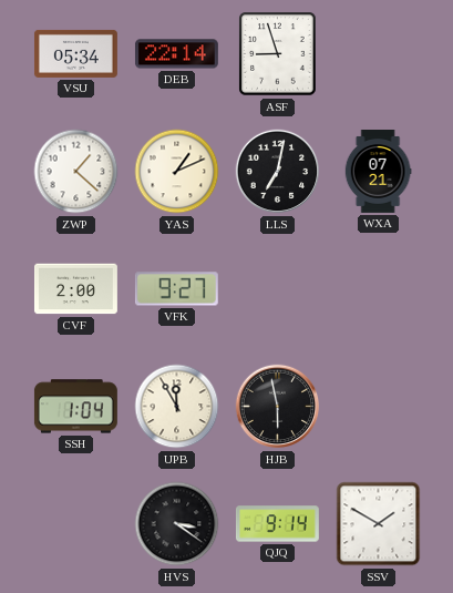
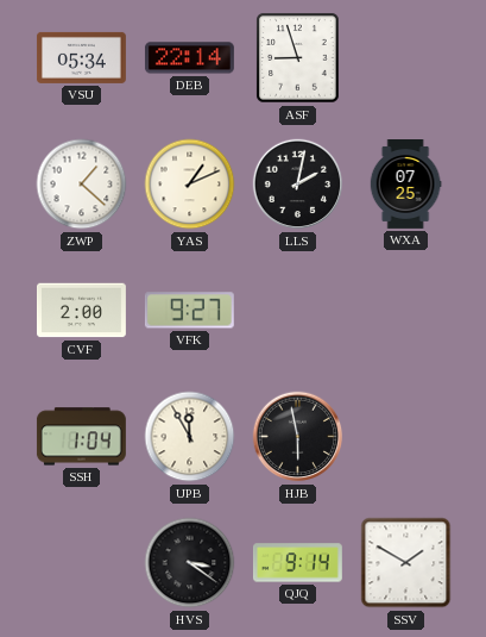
LLS: 7:02 -> 2:02
WXA: 07:21 -> 07:25
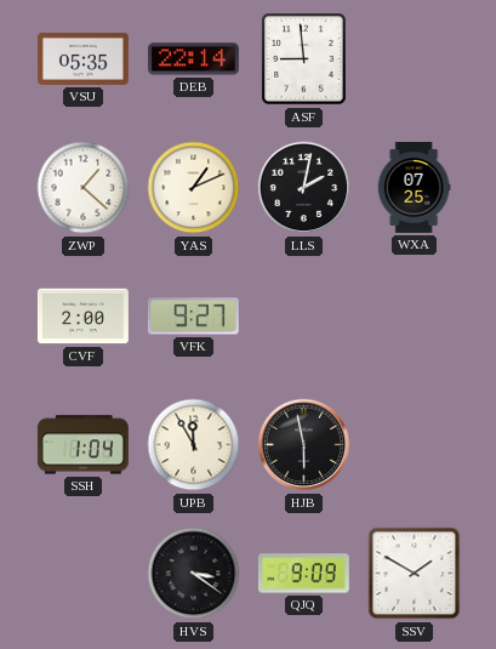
VSU: 05:34 -> 05:35
ASF: 8:57 -> 8:59
QJQ: 9:14 -> 9:09
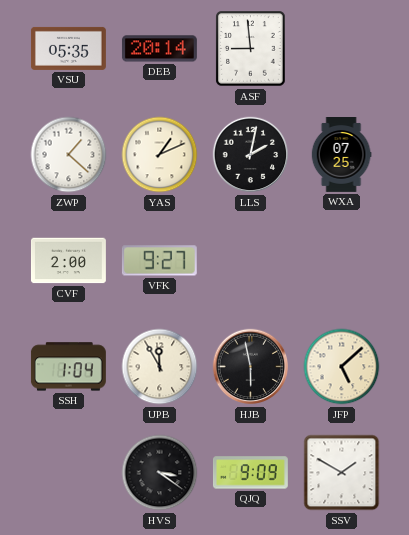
DEB: 22:14 -> 20:14
JFP: none -> 5:08
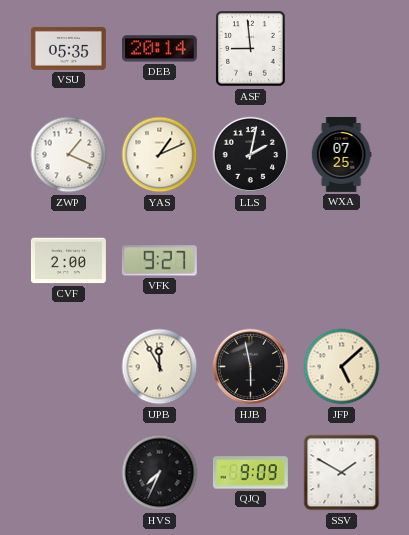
ZWP: 1:22 -> 1:19
SSH: 1:04 -> none
HVS: 3:21 -> 7:34
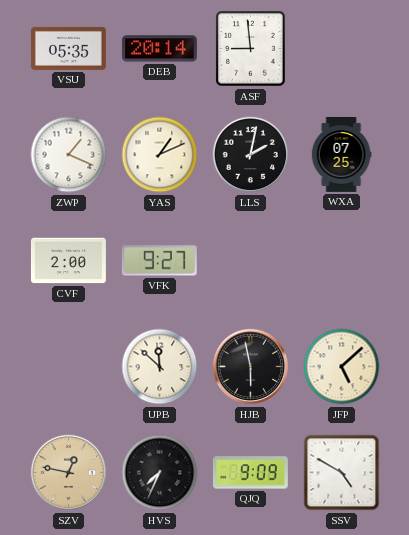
UPB: 11:55 -> 11:52
SZV: none -> 12:47
SSV: 1:50 -> 4:50
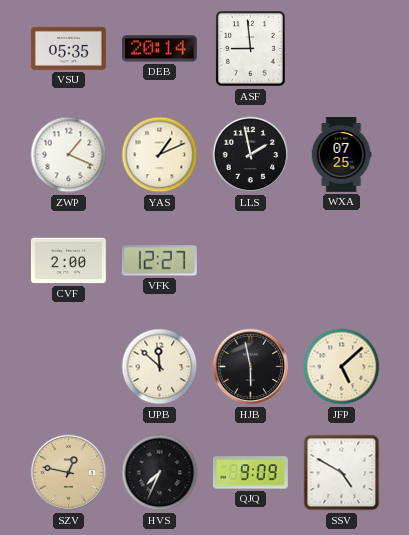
LLS: 2:02 -> 1:58
VFK: 9:27 -> 12:27
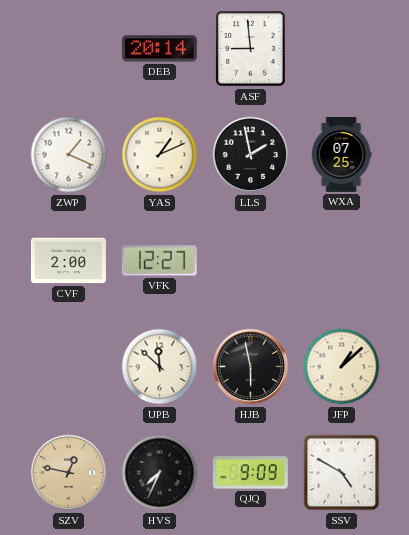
VSU: 05:35 -> none
JFP: 5:08 -> 1:08
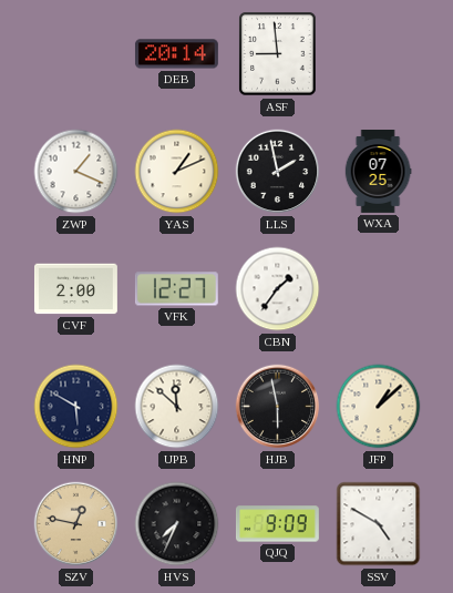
CBN: none -> 1:36
HNP: none -> 5:50
